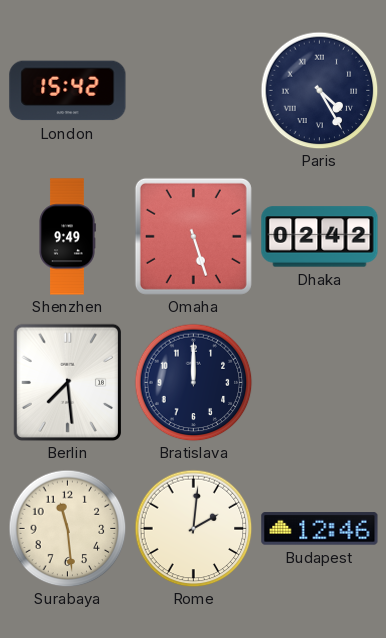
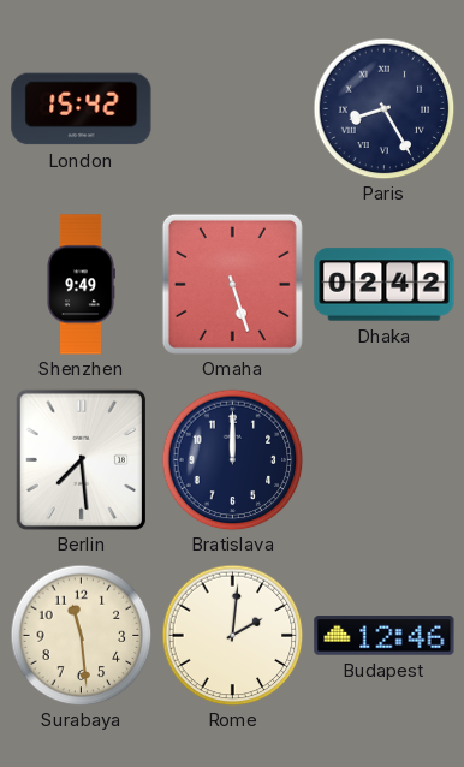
Paris: 4:25 -> 8:25
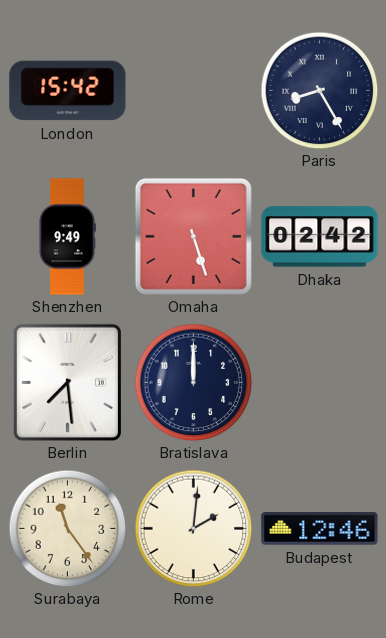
Surabaya: 11:29 -> 11:24
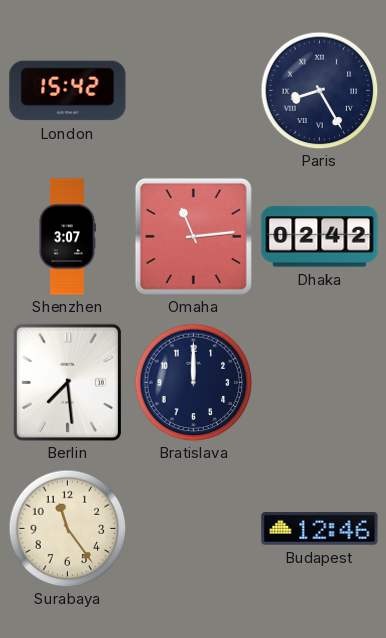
Shenzhen: 9:49 -> 3:07
Omaha: 5:27 -> 11:14
Rome: 2:01 -> none
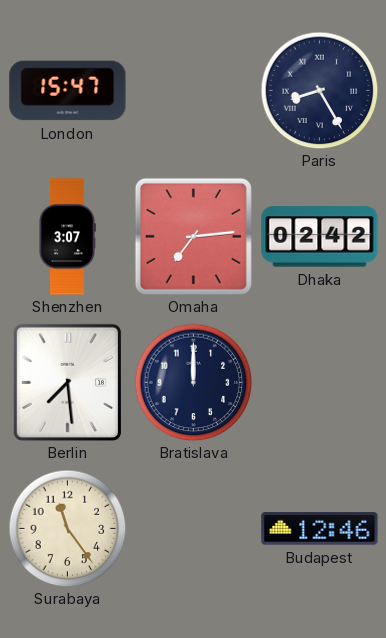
London: 15:42 -> 15:47
Omaha: 11:14 -> 7:14
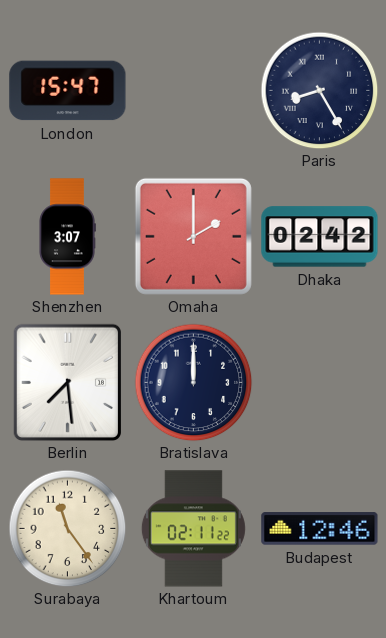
Omaha: 7:14 -> 2:00
Khartoum: none -> 02:11
